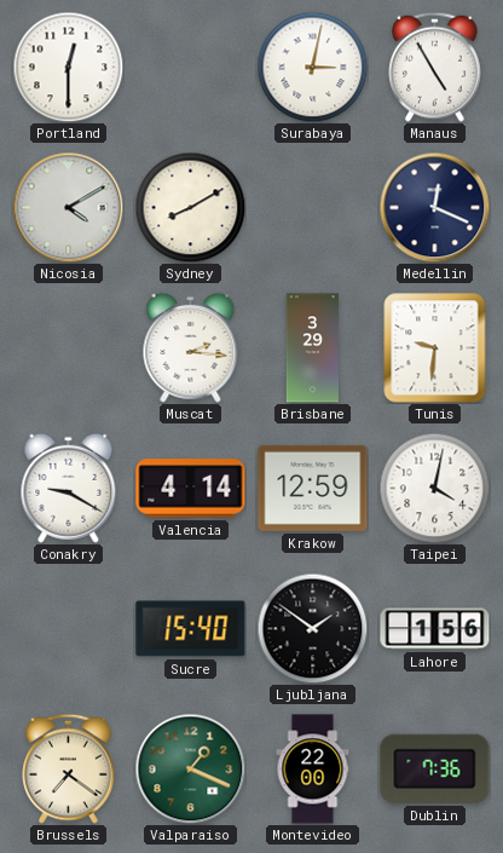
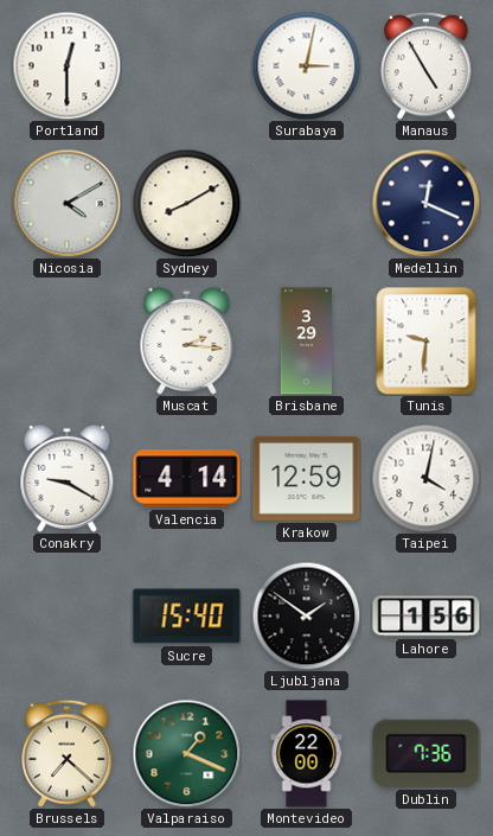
Brussels: 7:21 -> 7:22
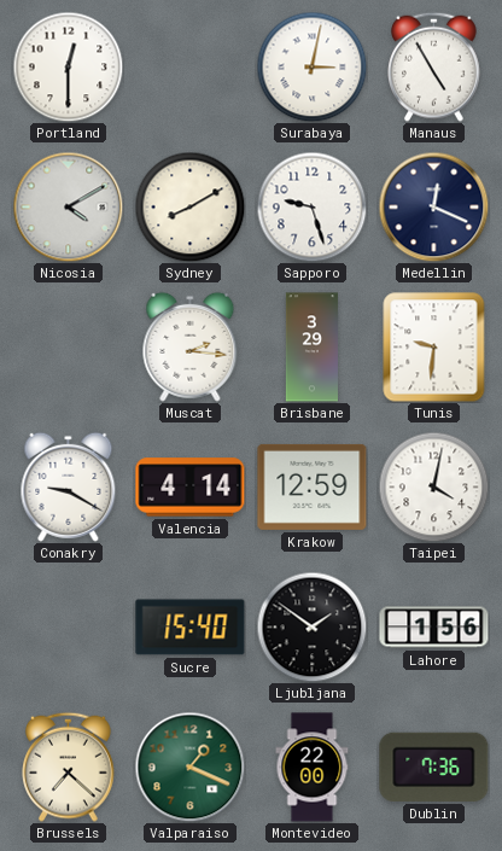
Sapporo: none -> 9:27
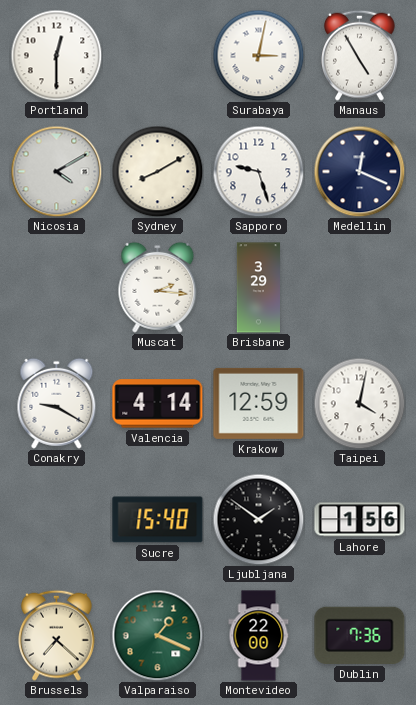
Tunis: 9:31 -> none
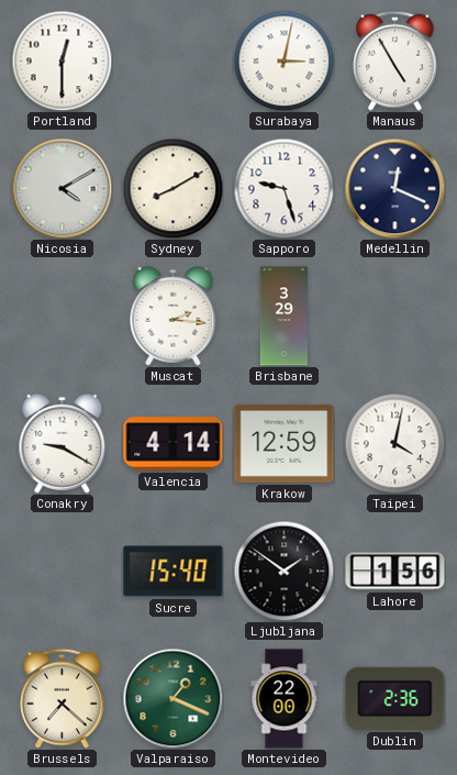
Dublin: 7:36 -> 2:36
